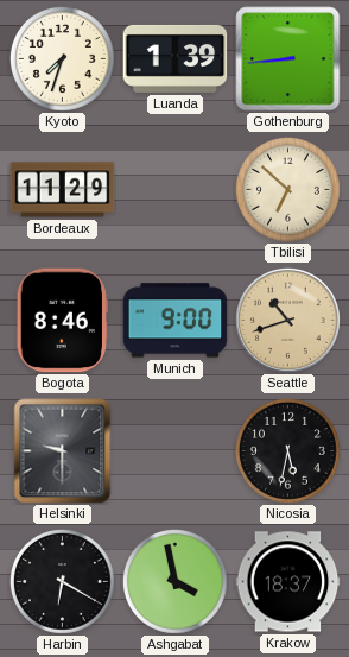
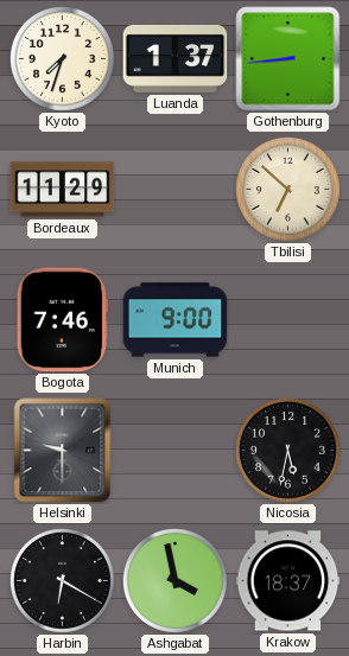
Luanda: 1:39 -> 1:37
Bogota: 8:46 -> 7:46
Seattle: 10:42 -> none
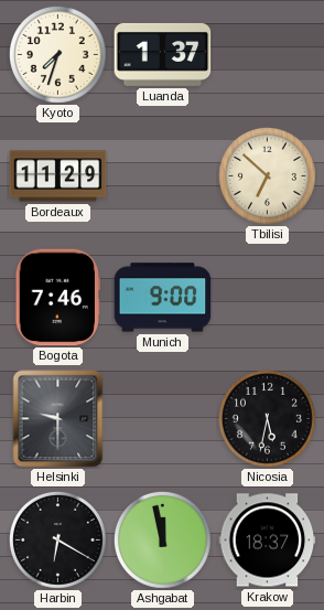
Gothenburg: 8:44 -> none
Ashgabat: 3:58 -> 11:58
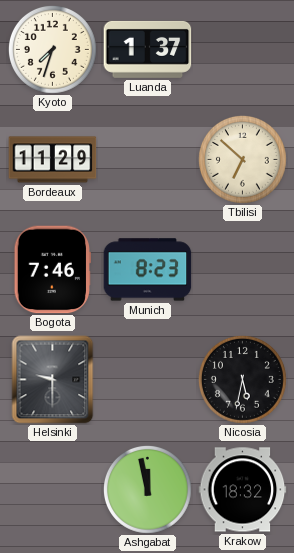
Munich: 9:00 -> 8:23
Harbin: 6:20 -> none
Krakow: 18:37 -> 18:32
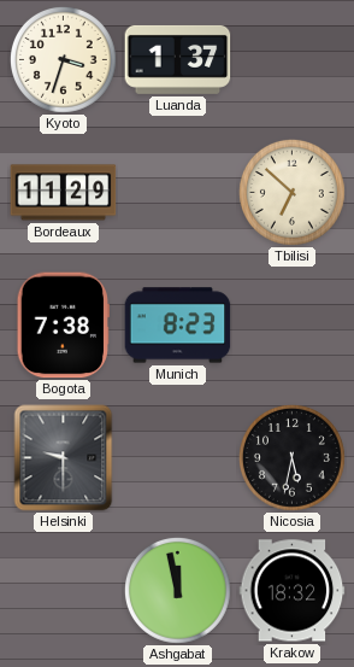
Kyoto: 7:33 -> 3:33
Bogota: 7:46 -> 7:38
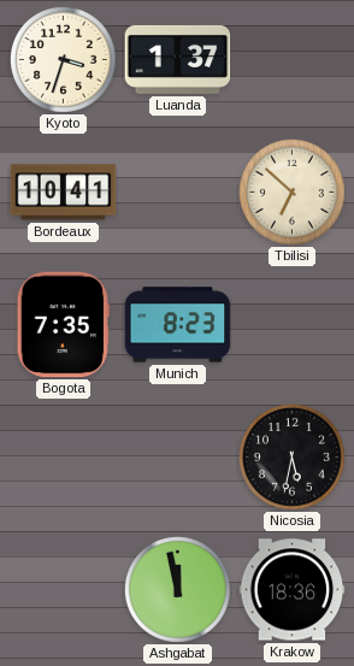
Bordeaux: 11:29 -> 10:41
Bogota: 7:38 -> 7:35
Helsinki: 9:30 -> none
Krakow: 18:32 -> 18:36
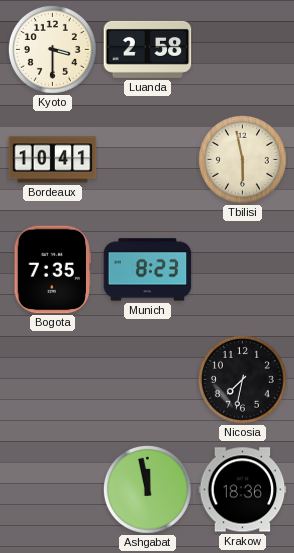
Kyoto: 3:33 -> 3:30
Luanda: 1:37 -> 2:58
Tbilisi: 6:52 -> 5:58
Nicosia: 5:32 -> 7:32
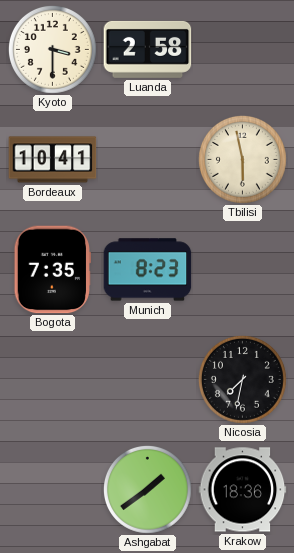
Ashgabat: 11:58 -> 1:39
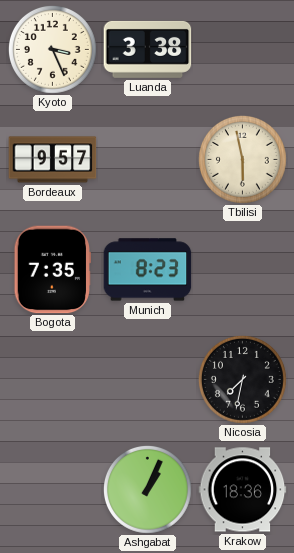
Kyoto: 3:30 -> 3:26
Luanda: 2:58 -> 3:38
Bordeaux: 10:41 -> 9:57
Ashgabat: 1:39 -> 1:04
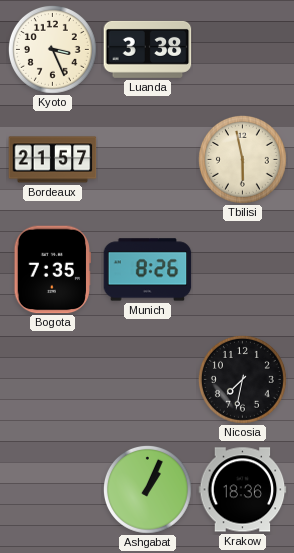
Bordeaux: 9:57 -> 21:57
Munich: 8:23 -> 8:26
